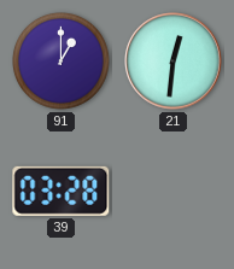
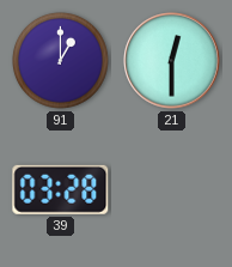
21: 12:31 -> 12:30
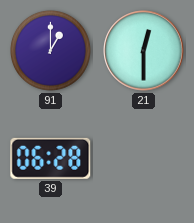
39: 03:28 -> 06:28
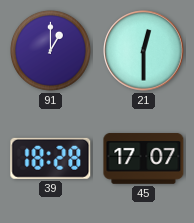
39: 06:28 -> 18:28
45: none -> 17:07
